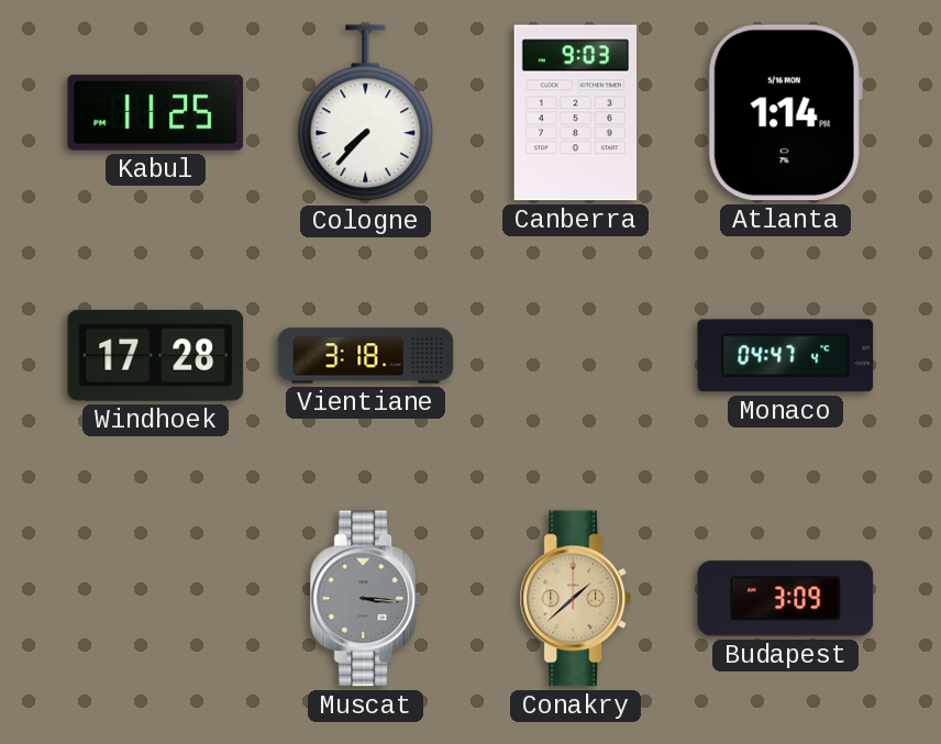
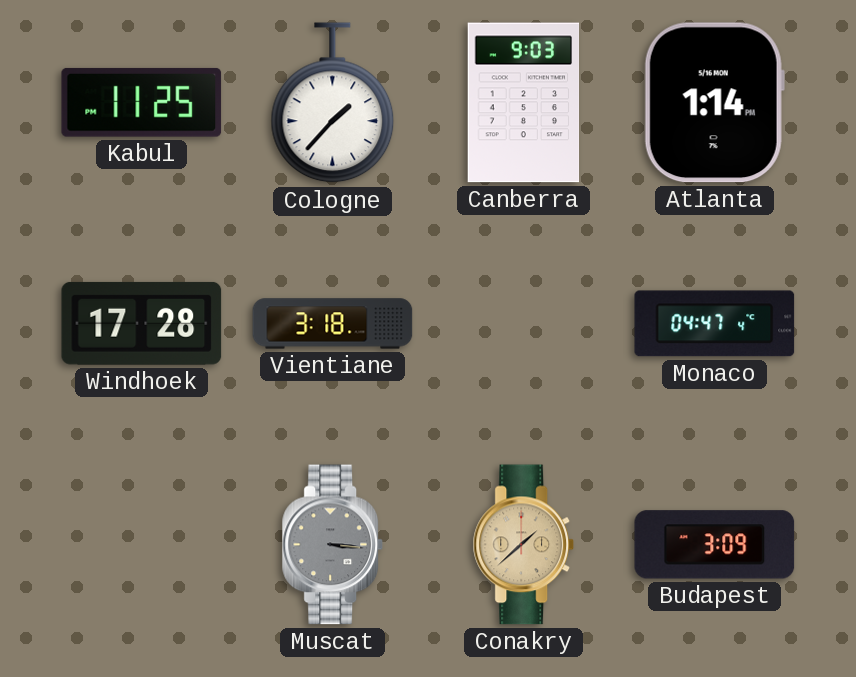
Cologne: 7:37 -> 1:37
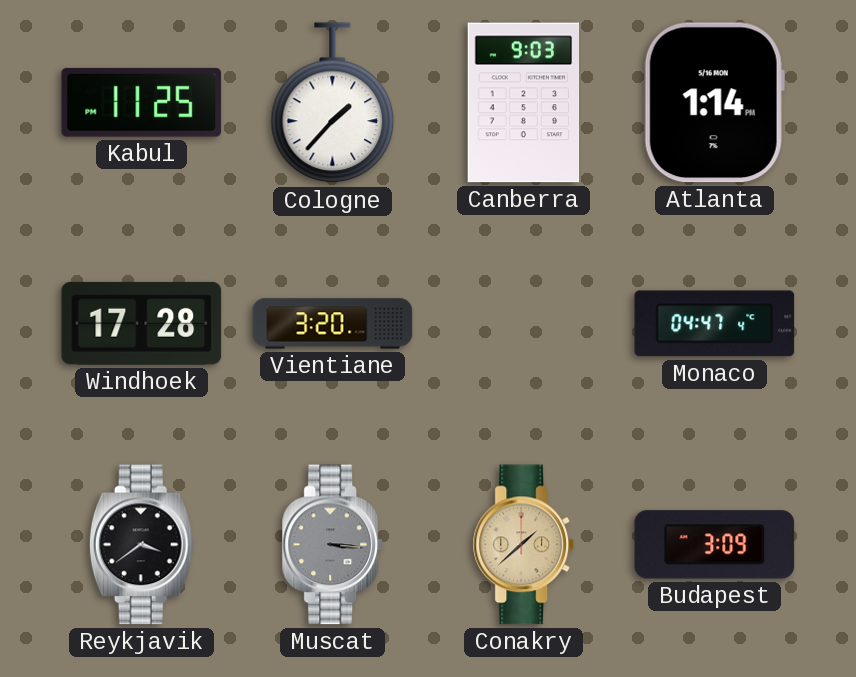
Vientiane: 3:18 -> 3:20
Reykjavik: none -> 3:39
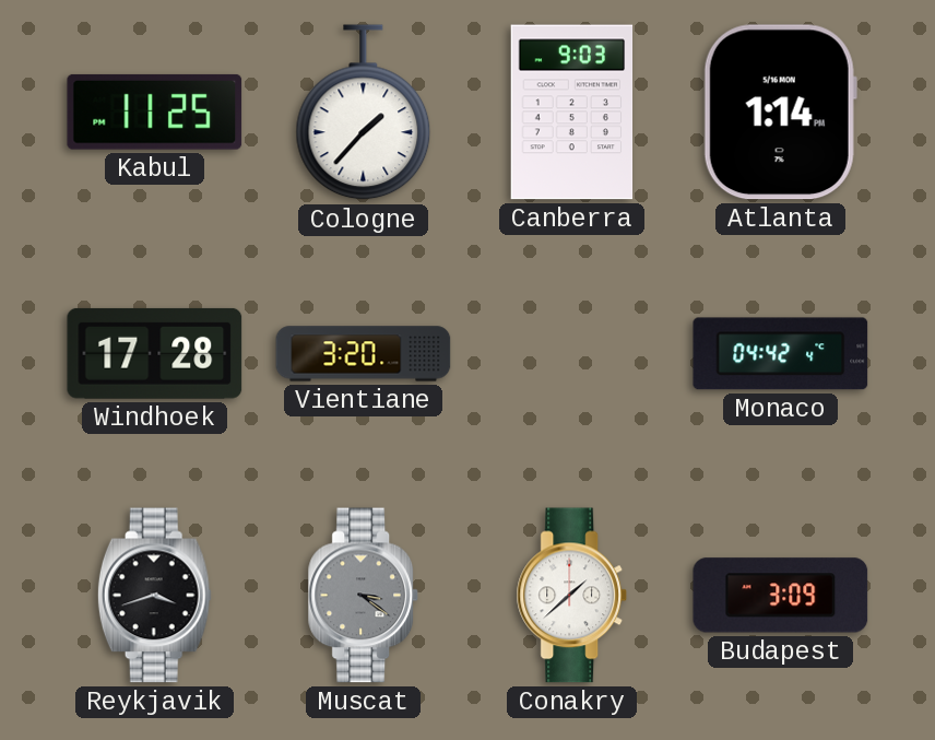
Monaco: 04:47 -> 04:42
Reykjavik: 3:39 -> 3:42
Muscat: 3:16 -> 3:21
Conakry dial: champagne -> white
